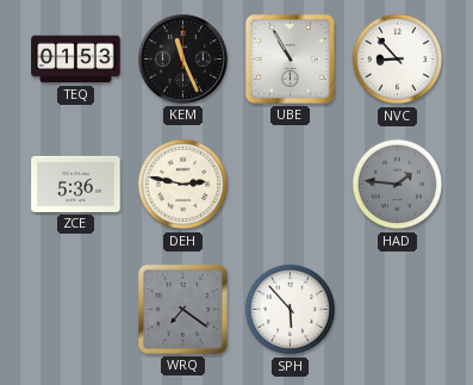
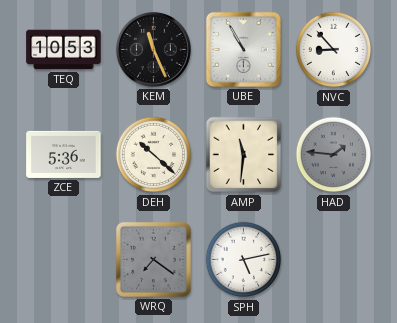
TEQ: 01:53 -> 10:53
DEH: 2:47 -> 10:22
AMP: none -> 11:31
SPH: 5:53 -> 5:13
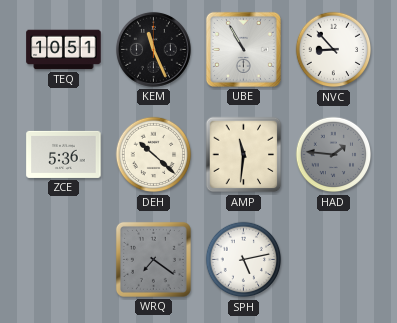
TEQ: 10:53 -> 10:51
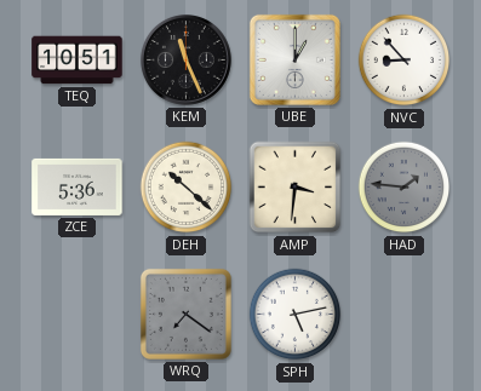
UBE: 10:55 -> 1:00
AMP: 11:31 -> 3:31
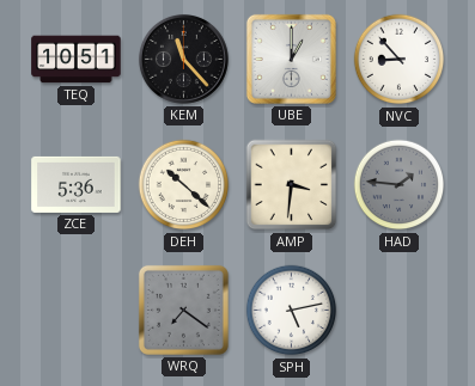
KEM: 11:26 -> 11:23
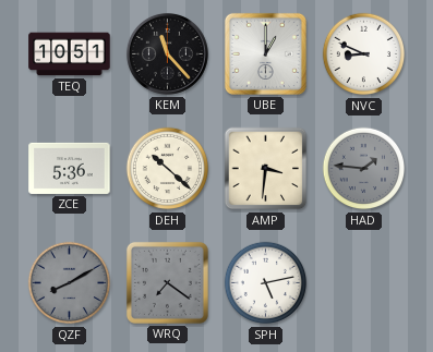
NVC: 8:53 -> 8:49
QZF: none -> 8:10
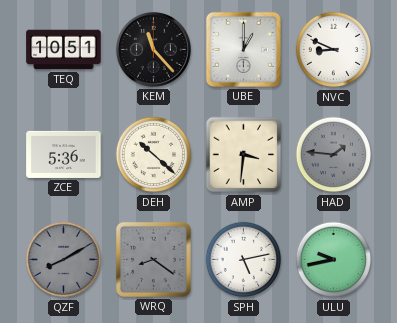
WRQ: 7:21 -> 8:21
ULU: none -> 9:43
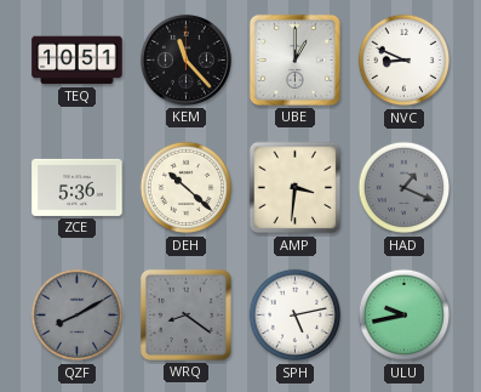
HAD: 1:46 -> 1:19
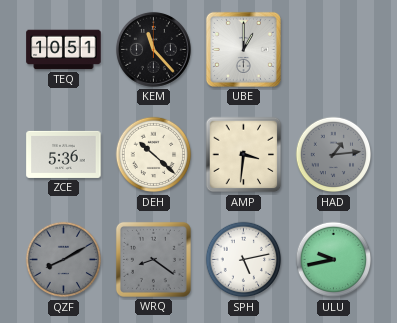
NVC: 8:49 -> none
HAD: 1:19 -> 1:14
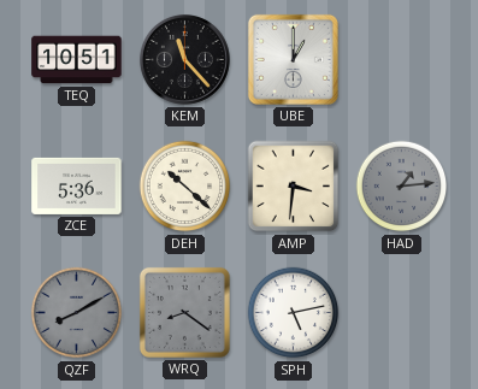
ULU: 9:43 -> none
